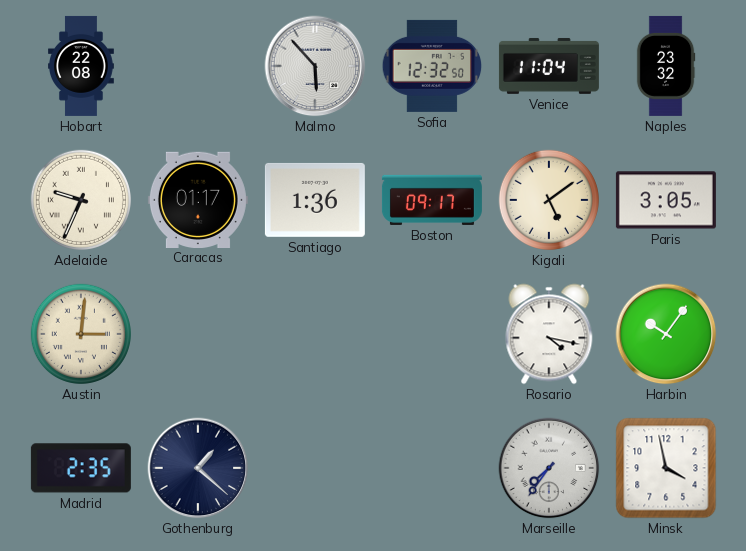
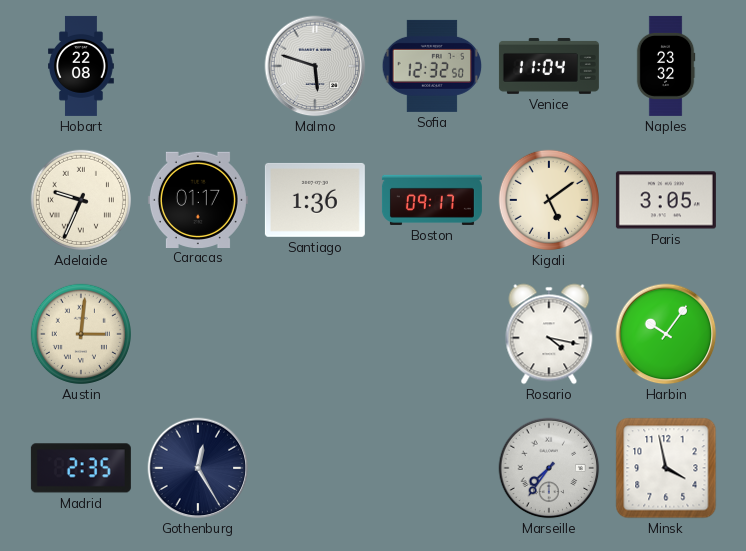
Malmo: 5:53 -> 5:48
Gothenburg: 1:22 -> 12:25
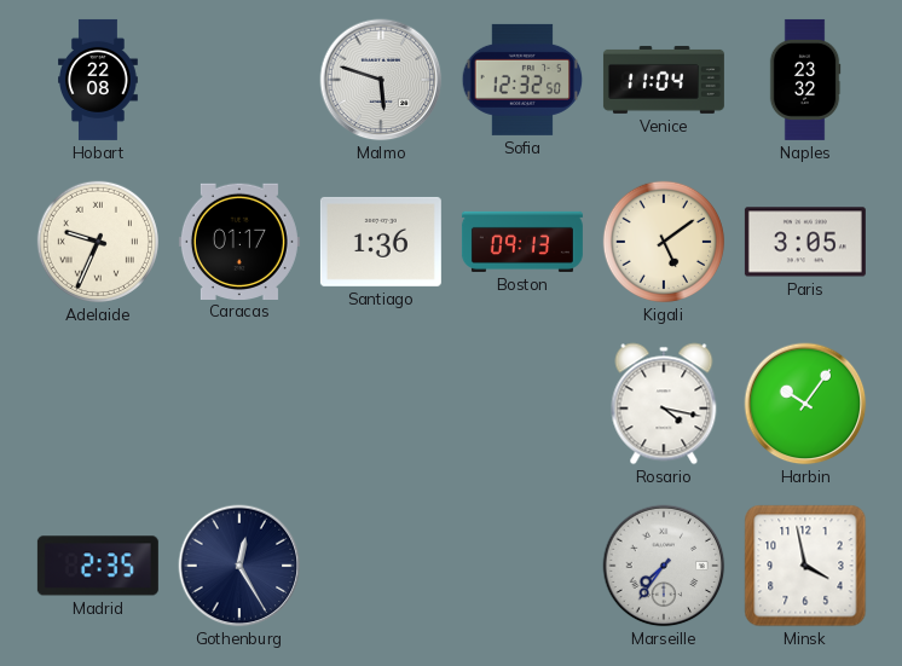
Boston: 09:17 -> 09:13
Austin: 3:01 -> none
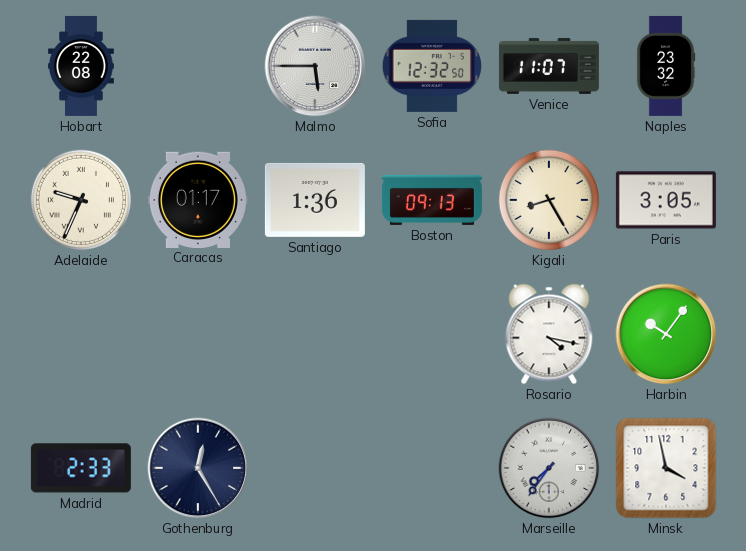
Malmo: 5:48 -> 5:45
Venice: 11:04 -> 11:07
Kigali: 5:09 -> 8:25
Madrid: 2:35 -> 2:33
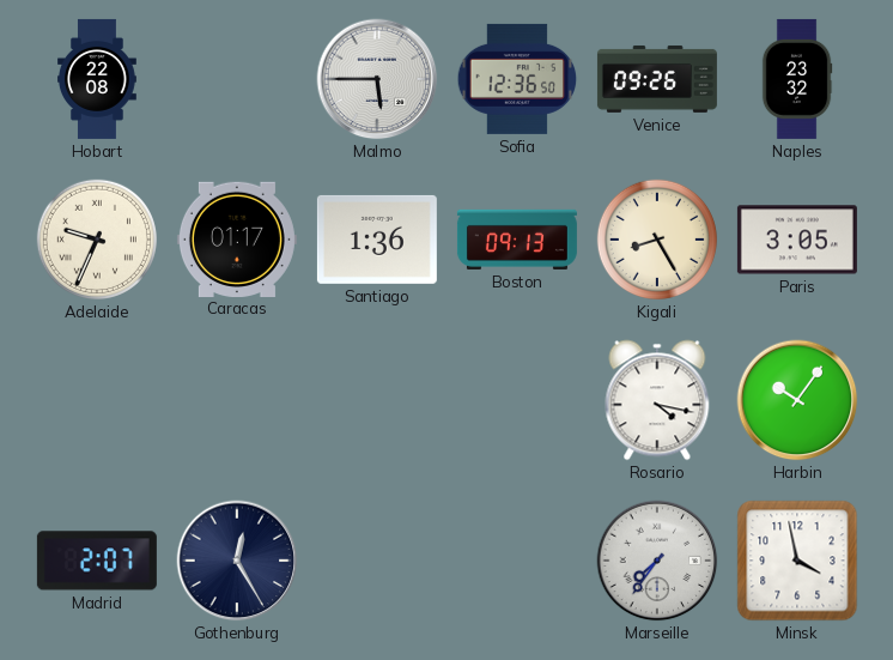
Sofia: 12:32 -> 12:36
Venice: 11:07 -> 09:26
Madrid: 2:33 -> 2:07
